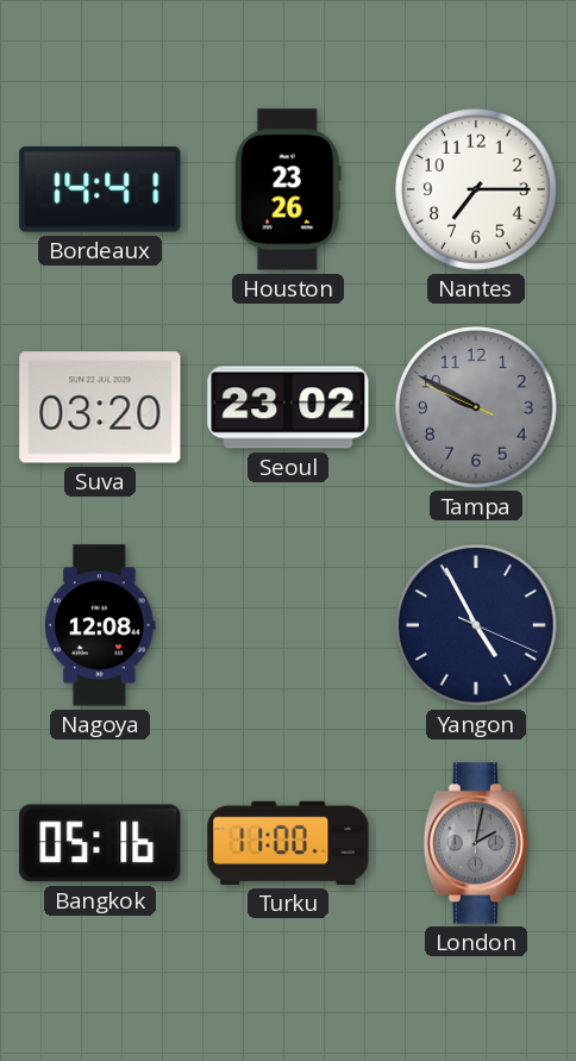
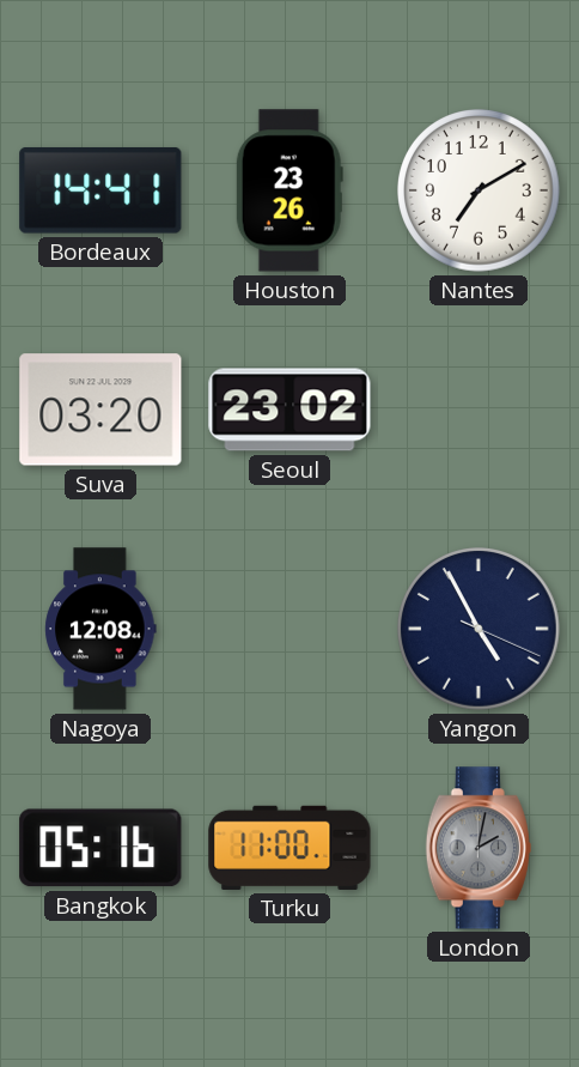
Nantes: 7:15 -> 7:10
Tampa: 9:49 -> none
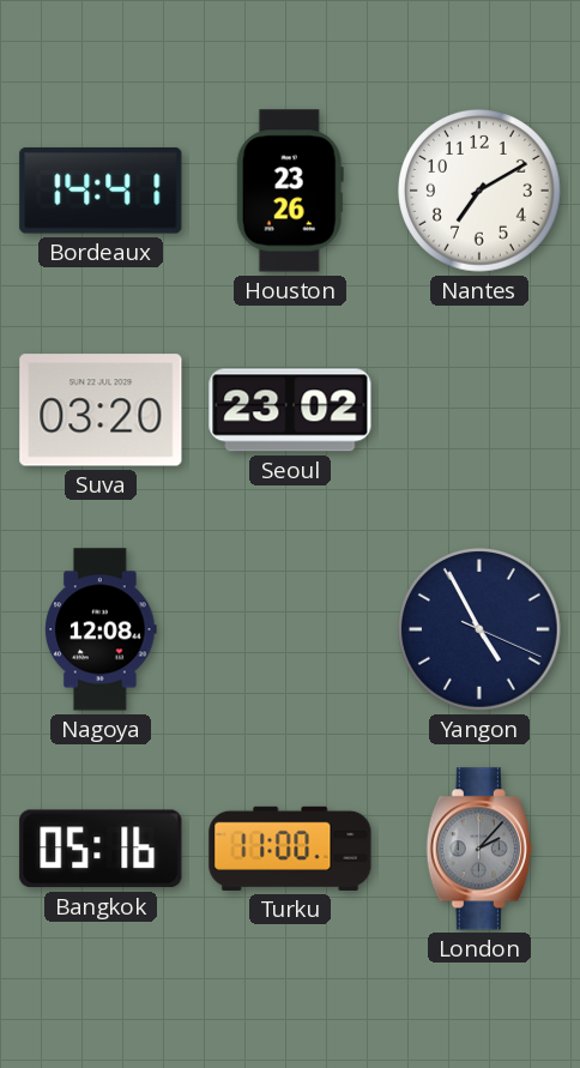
London: 2:02 -> 2:07
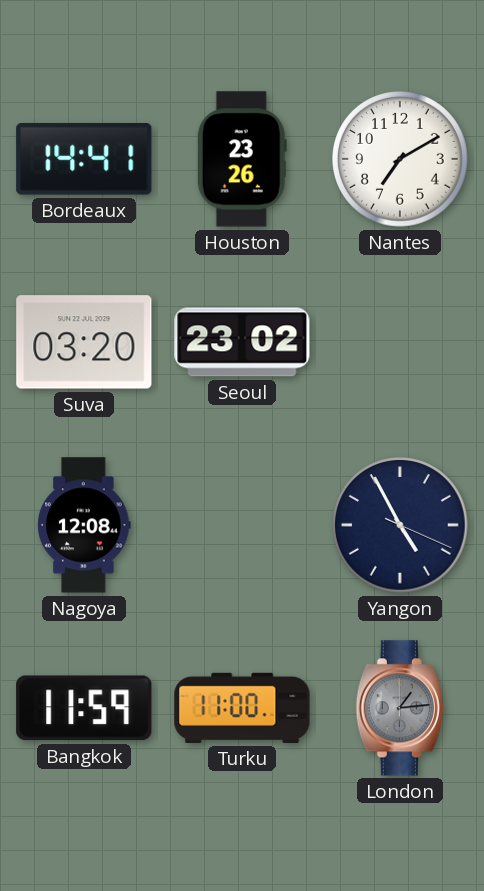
Bangkok: 05:16 -> 11:59
London: 2:07 -> 1:14
